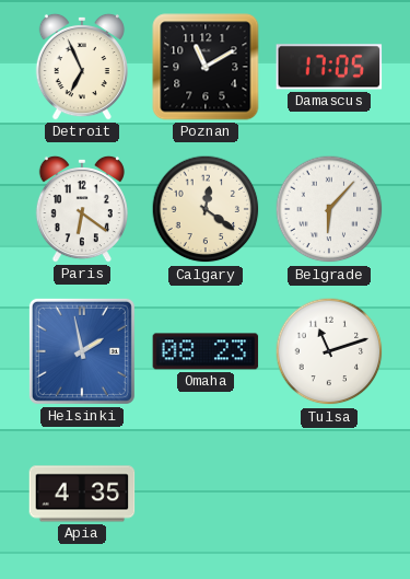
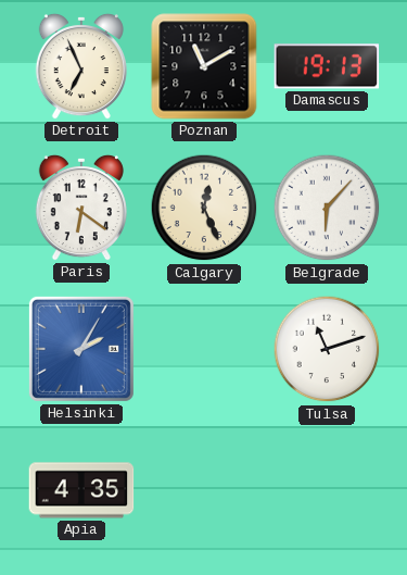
Damascus: 17:05 -> 19:13
Calgary: 12:21 -> 12:26
Helsinki: 1:58 -> 2:05
Omaha: 08:23 -> none
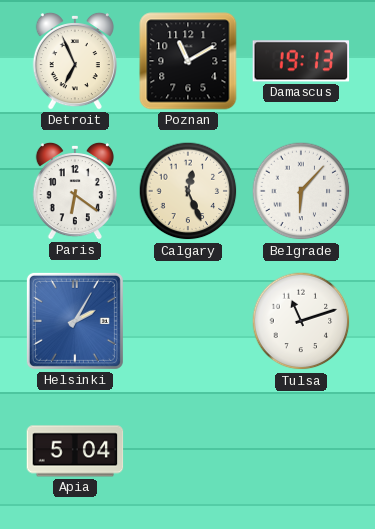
Apia: 4:35 -> 5:04
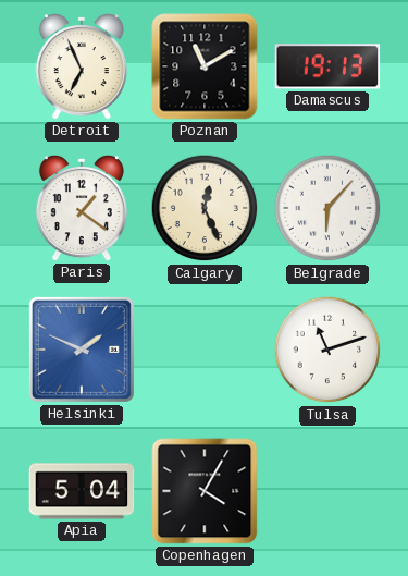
Paris: 6:21 -> 1:21
Helsinki: 2:05 -> 1:49
Copenhagen: none -> 4:05
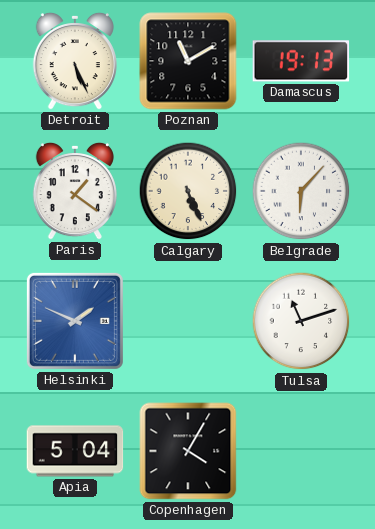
Detroit: 6:56 -> 5:26
Calgary: 12:26 -> 5:26
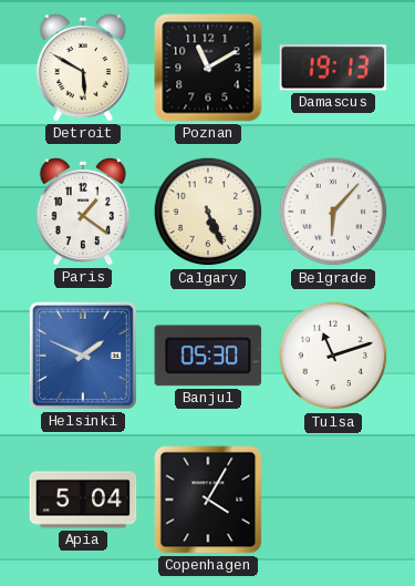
Detroit: 5:26 -> 5:50
Banjul: none -> 05:30
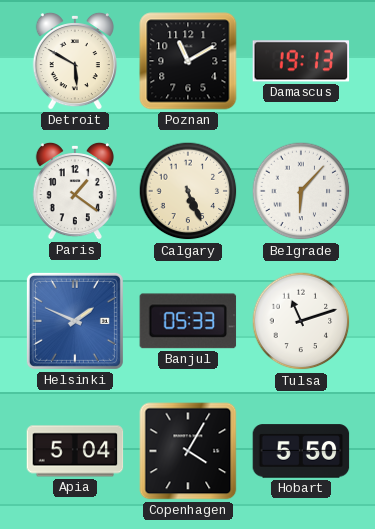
Banjul: 05:30 -> 05:33
Hobart: none -> 5:50
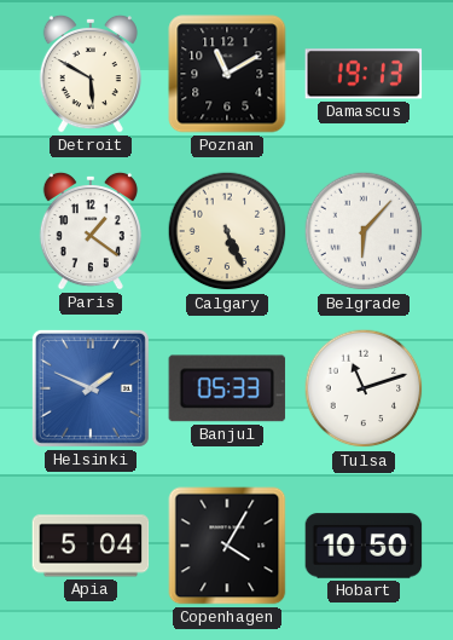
Hobart: 5:50 -> 10:50
